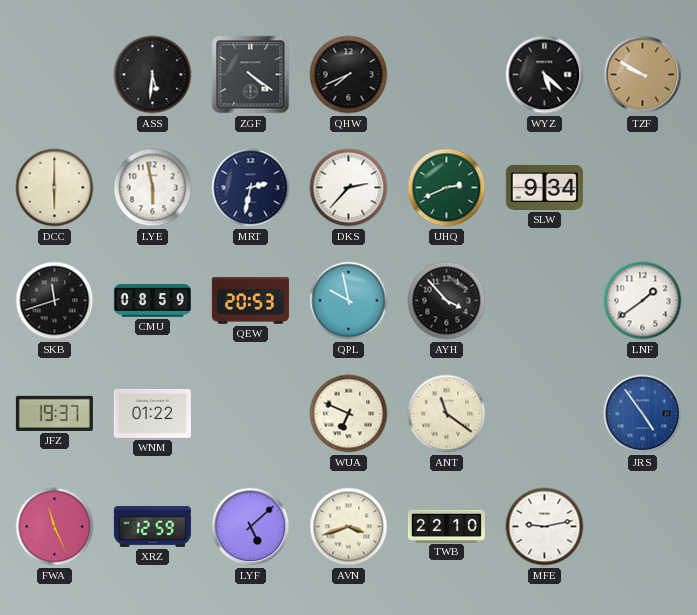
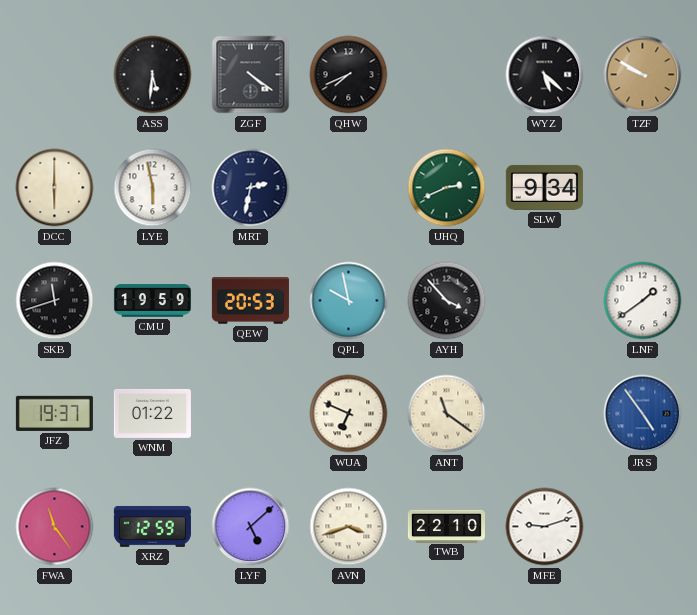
DKS: 2:37 -> none
CMU: 08:59 -> 19:59
FWA: 11:26 -> 11:24
MFE: 9:13 -> 9:12
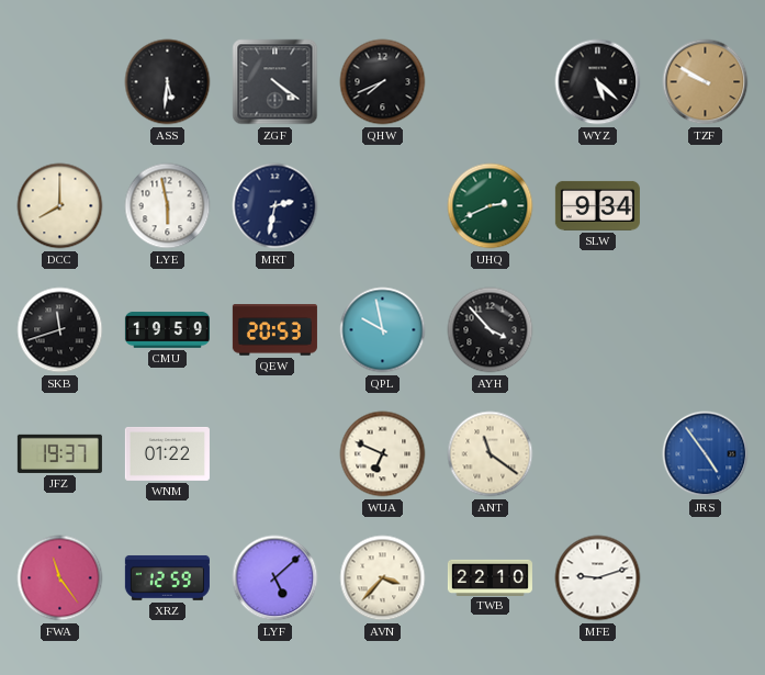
DCC: 6:00 -> 8:00
LNF: 1:39 -> none
AVN: 3:42 -> 3:37
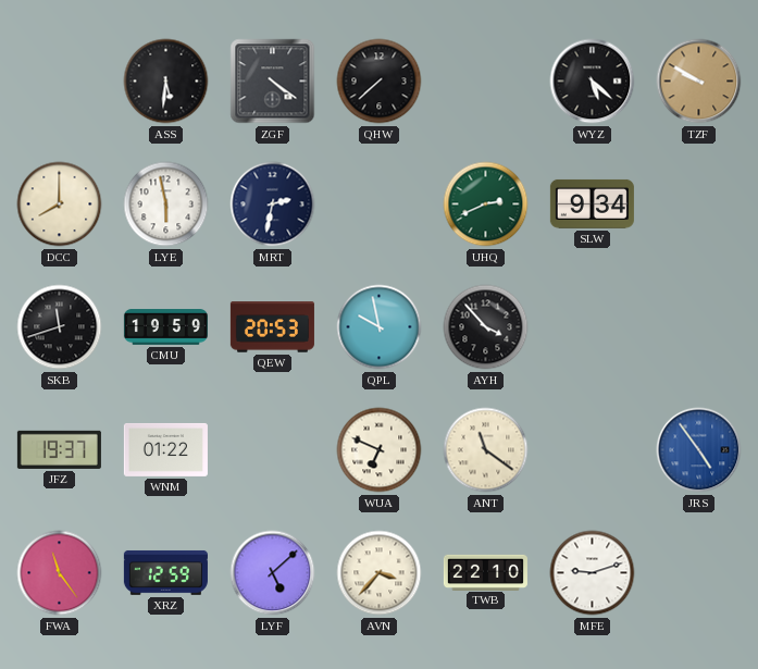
QHW: 7:41 -> 7:38
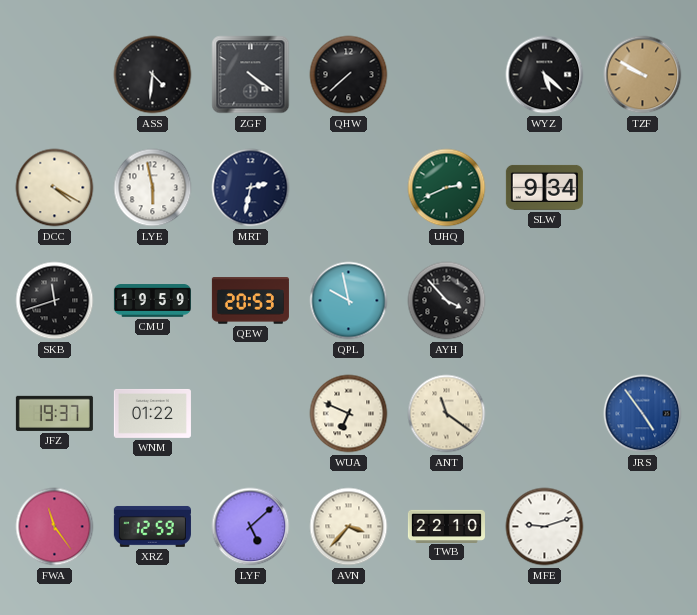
ASS: 5:31 -> 4:31
DCC: 8:00 -> 4:20
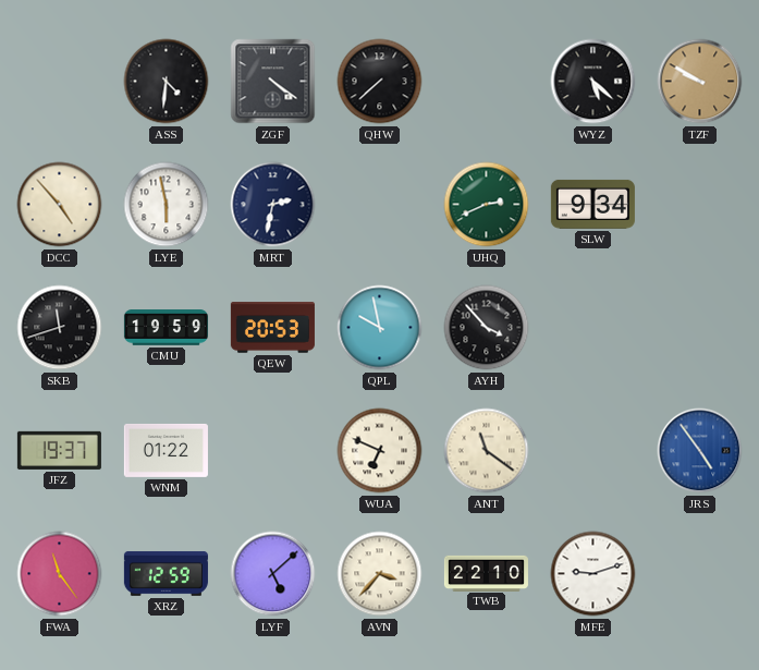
DCC: 4:20 -> 4:53
